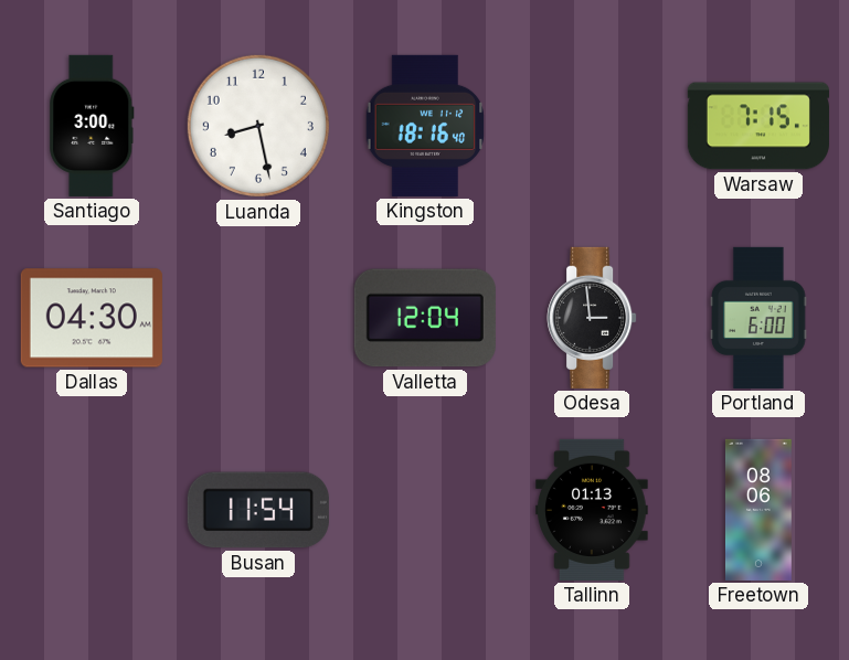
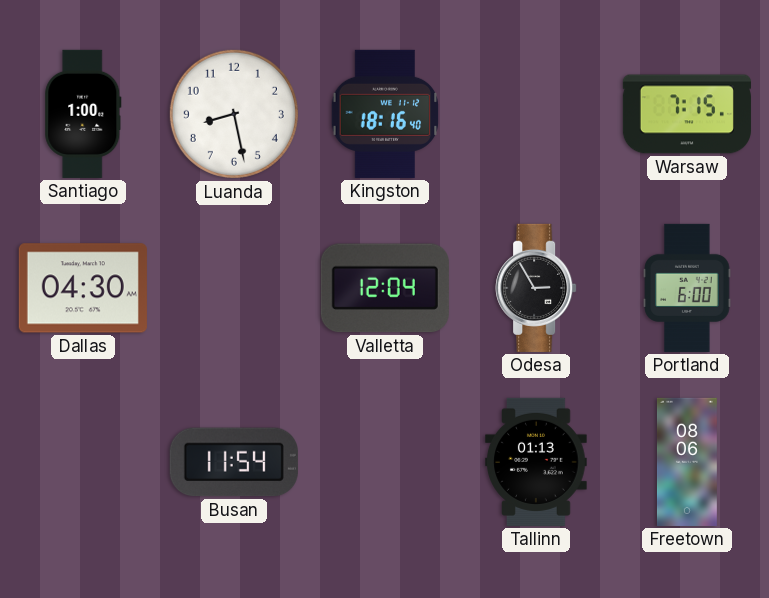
Santiago: 3:00 -> 1:00
Odesa: 2:59 -> 2:55
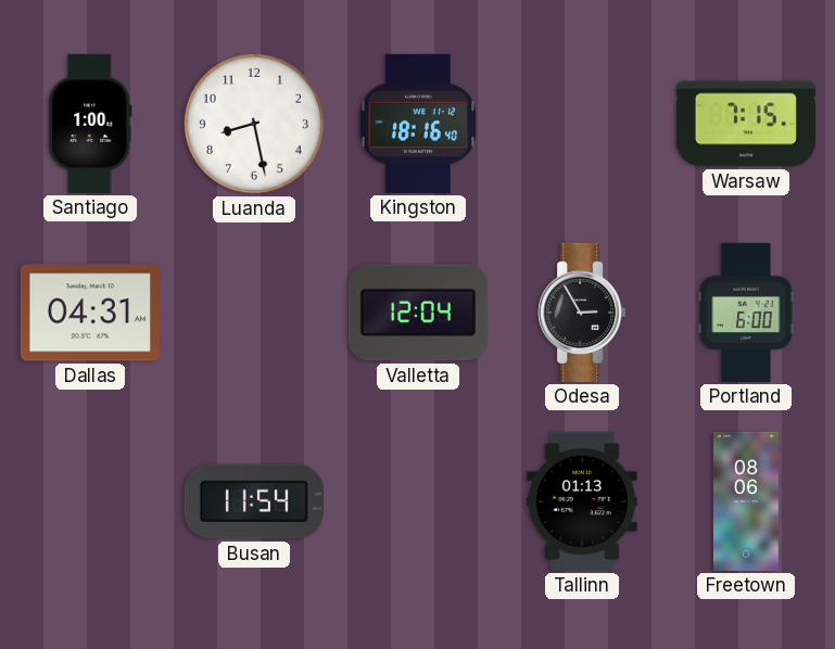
Dallas: 04:30 -> 04:31
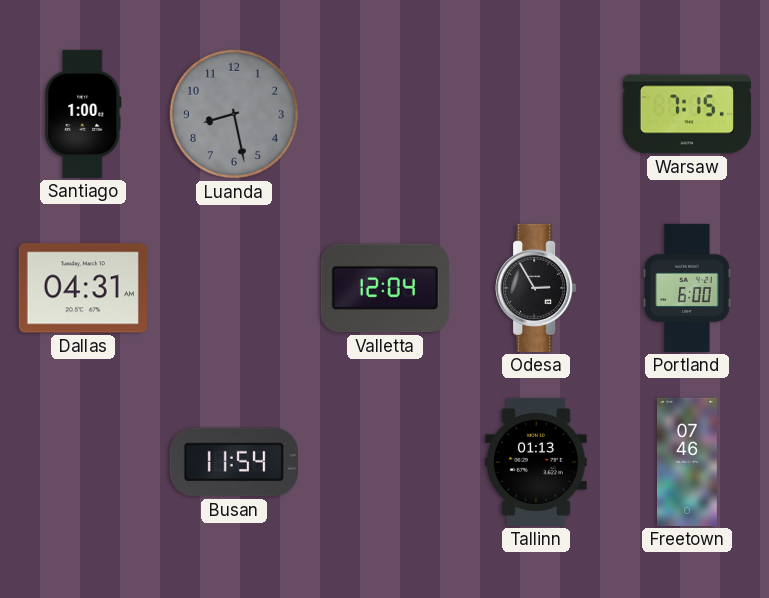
Luanda dial: white -> grey
Kingston: 18:16 -> none
Freetown: 08:06 -> 07:46
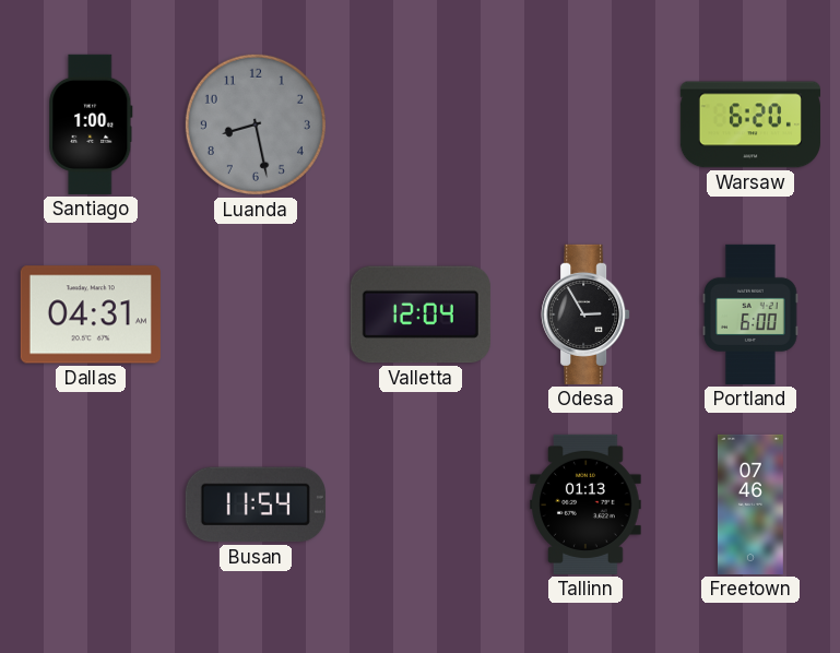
Warsaw: 7:15 -> 6:20
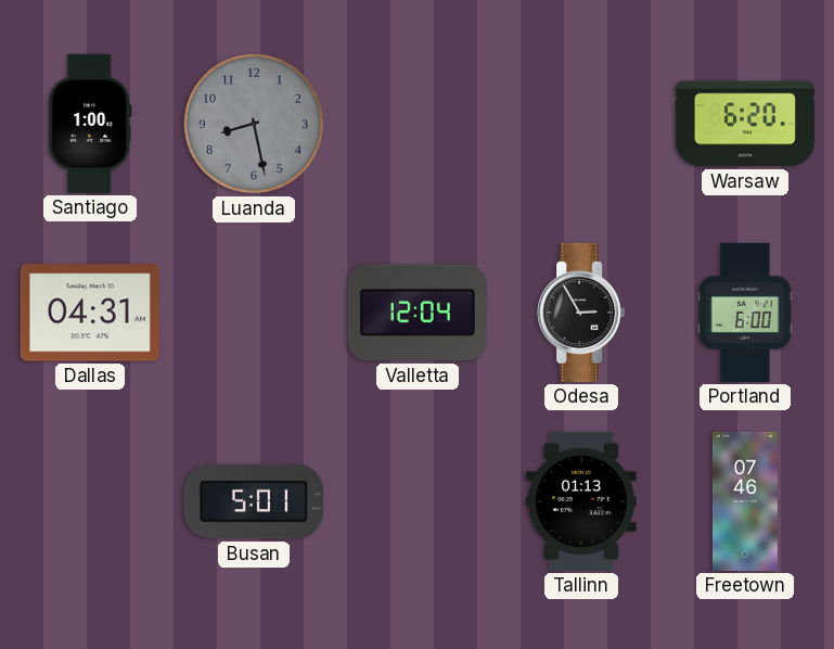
Busan: 11:54 -> 5:01
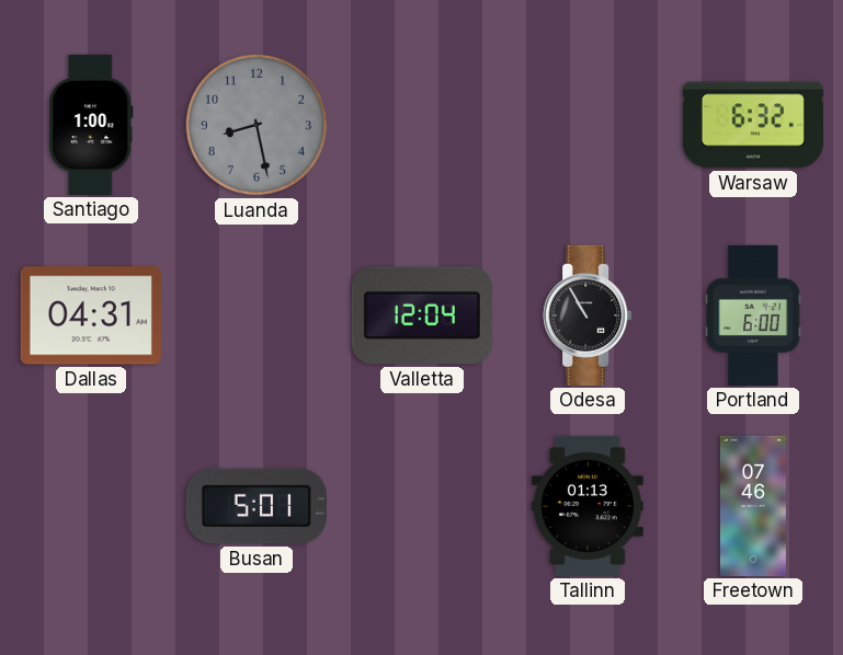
Warsaw: 6:20 -> 6:32
Odesa: 2:55 -> 10:55
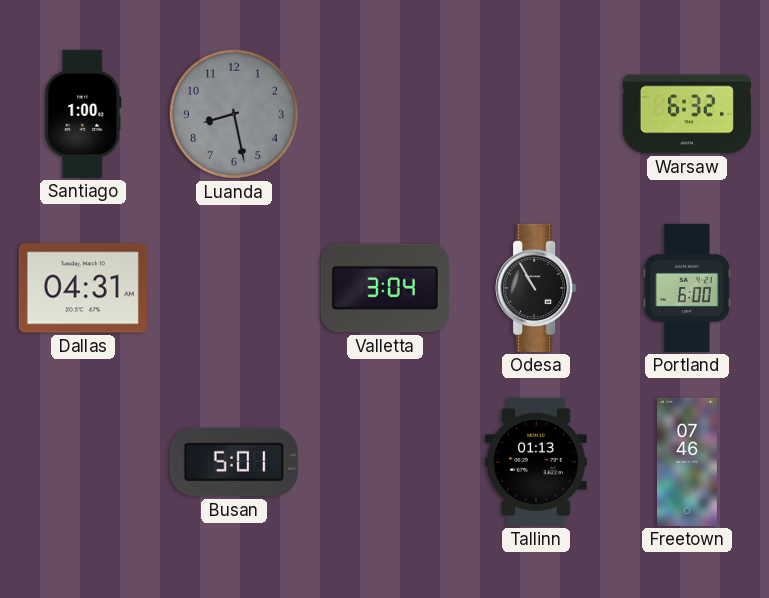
Valletta: 12:04 -> 3:04
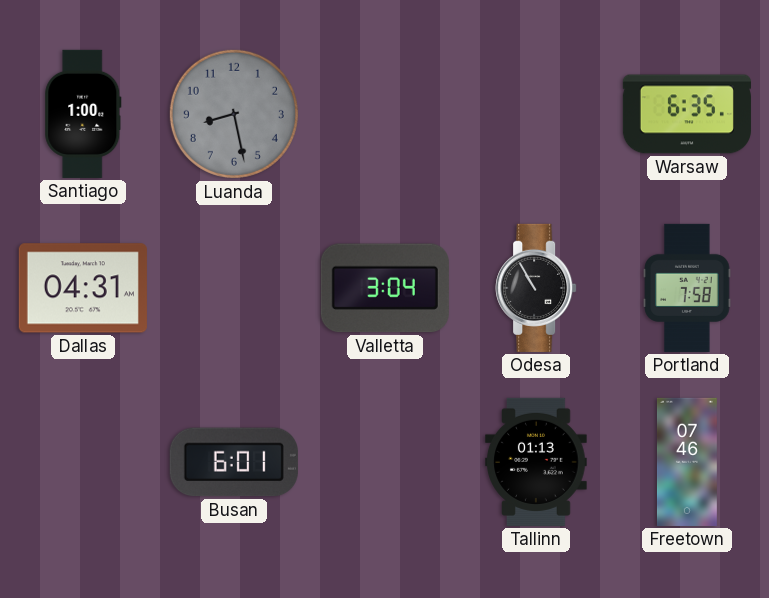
Warsaw: 6:32 -> 6:35
Portland: 6:00 -> 7:58
Busan: 5:01 -> 6:01
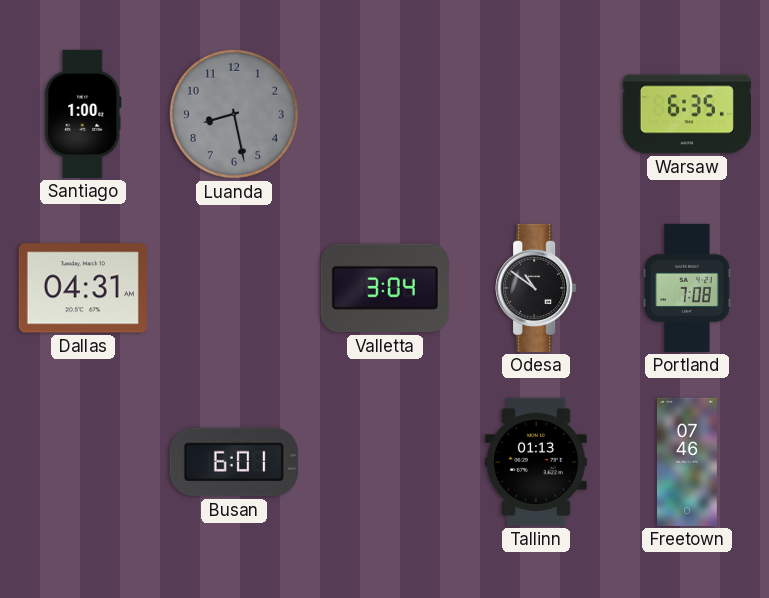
Odesa: 10:55 -> 10:51
Portland: 7:58 -> 7:08
